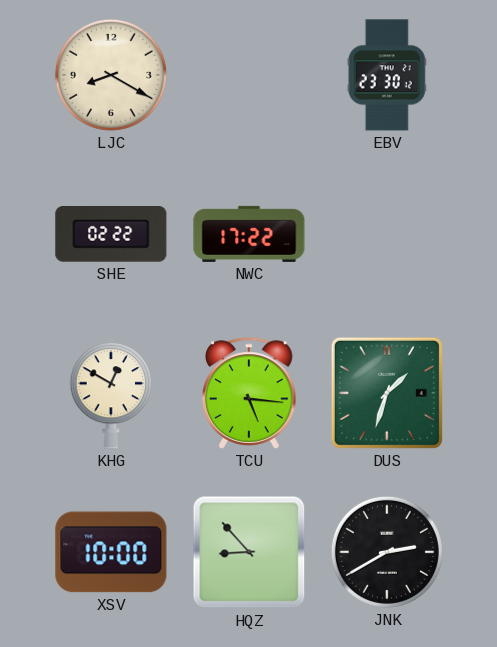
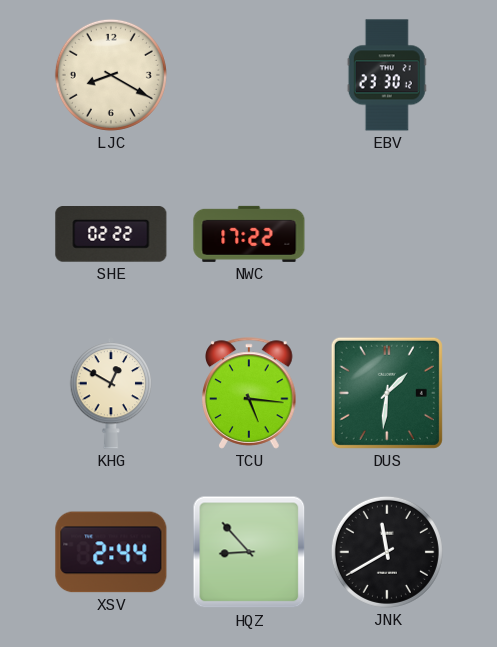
DUS: 1:33 -> 1:31
XSV: 10:00 -> 2:44
JNK: 2:40 -> 11:40
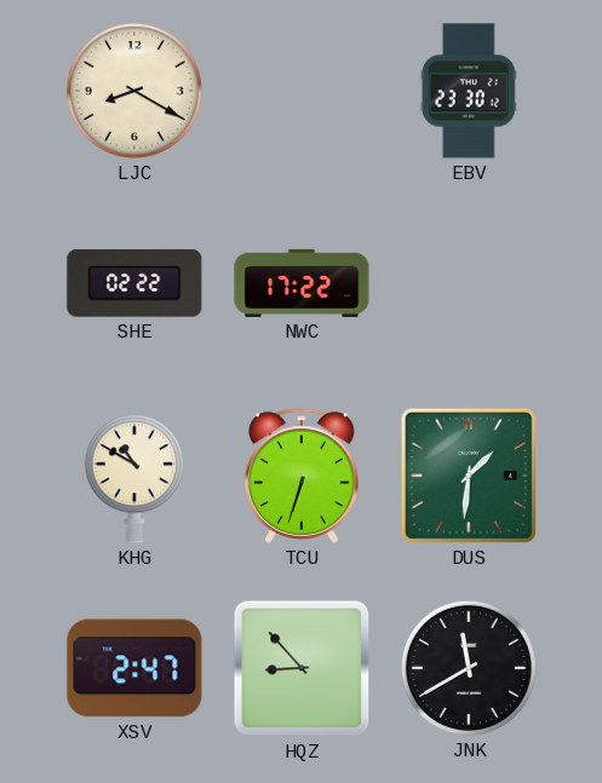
KHG: 12:50 -> 10:50
TCU: 5:16 -> 6:33
XSV: 2:44 -> 2:47
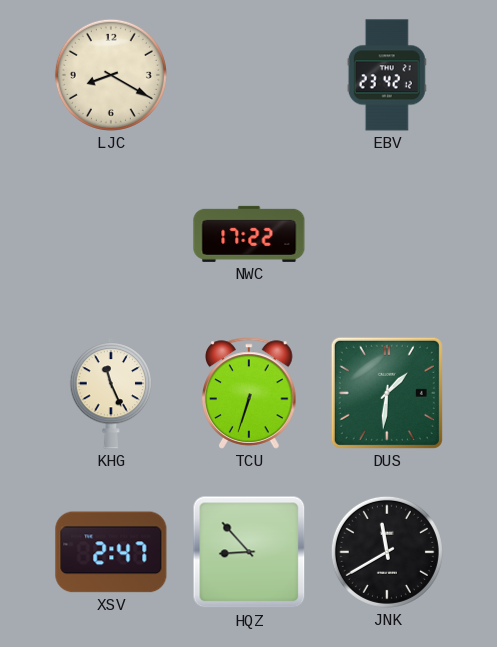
EBV: 23:30 -> 23:42
SHE: 02:22 -> none
KHG: 10:50 -> 11:26
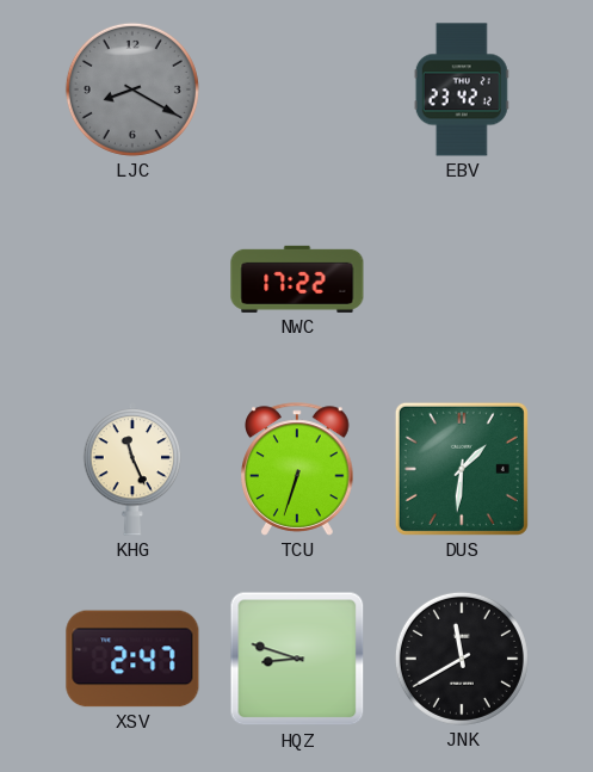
LJC dial: cream -> grey
HQZ: 8:53 -> 8:48
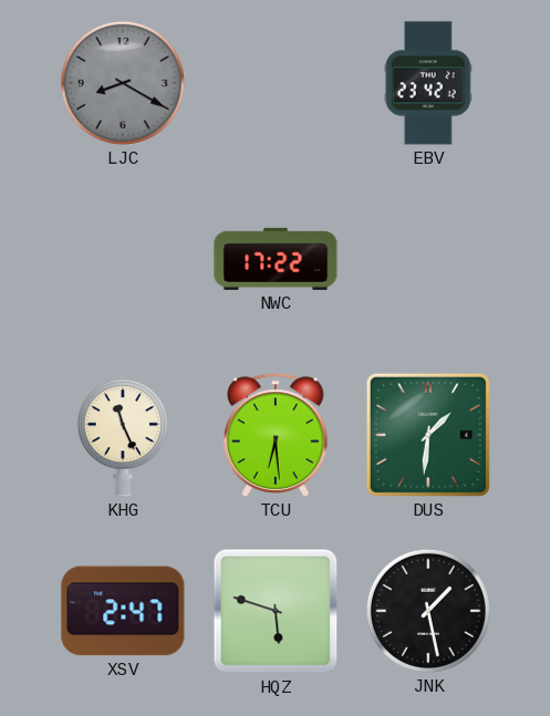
TCU: 6:33 -> 6:29
HQZ: 8:48 -> 5:48
JNK: 11:40 -> 1:28
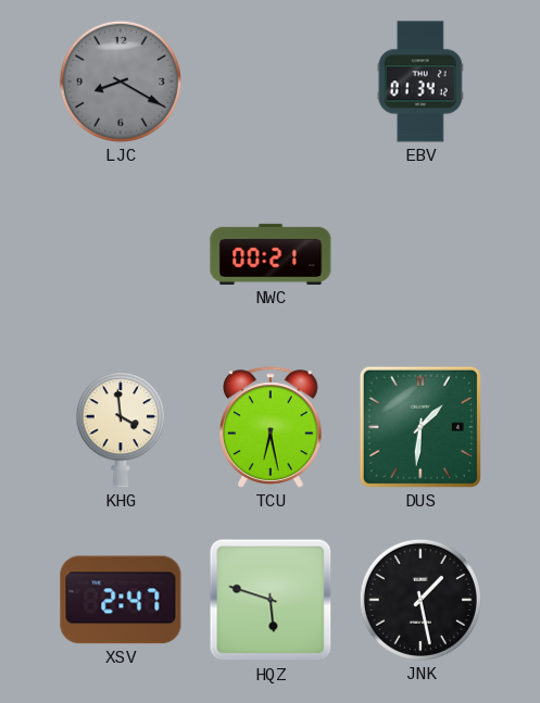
EBV: 23:42 -> 01:34
NWC: 17:22 -> 00:21
KHG: 11:26 -> 3:59
TCU: 6:29 -> 6:28
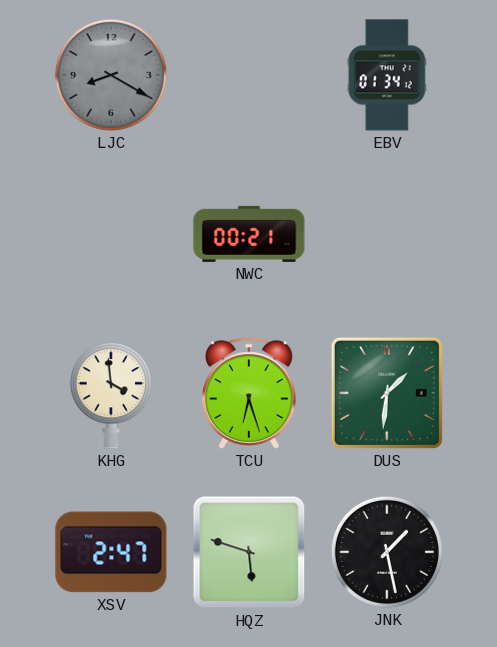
TCU: 6:28 -> 6:27
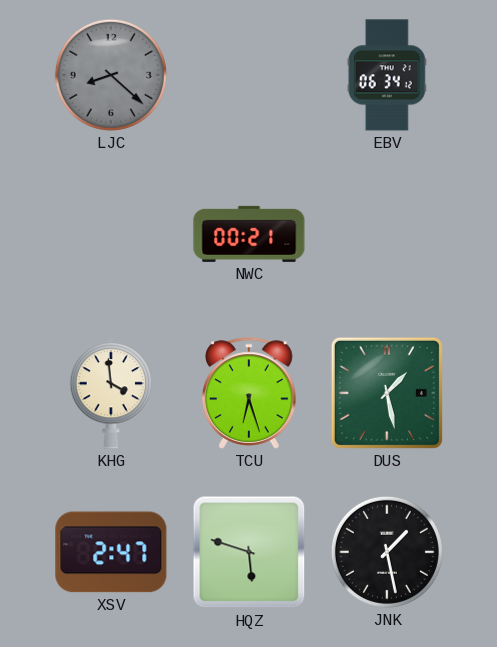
LJC: 8:20 -> 8:22
EBV: 01:34 -> 06:34
DUS: 1:31 -> 1:28
